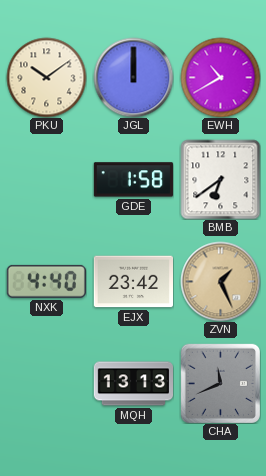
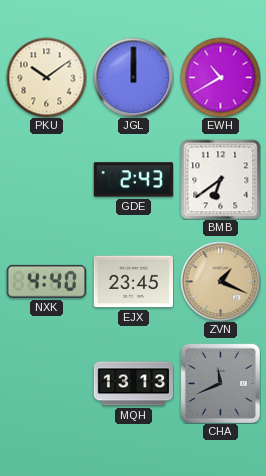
GDE: 1:58 -> 2:43
EJX: 23:42 -> 23:45
ZVN: 1:26 -> 1:19
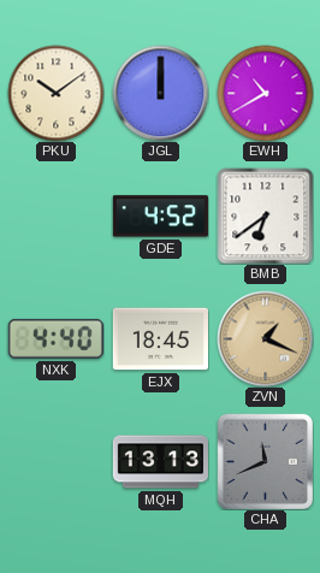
GDE: 2:43 -> 4:52
EJX: 23:45 -> 18:45
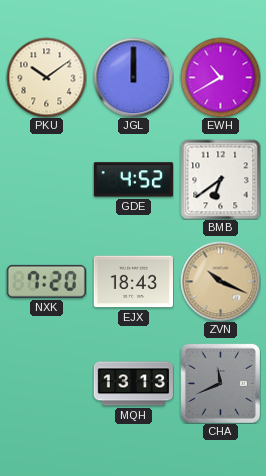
NXK: 4:40 -> 7:20
EJX: 18:45 -> 18:43
ZVN: 1:19 -> 10:19
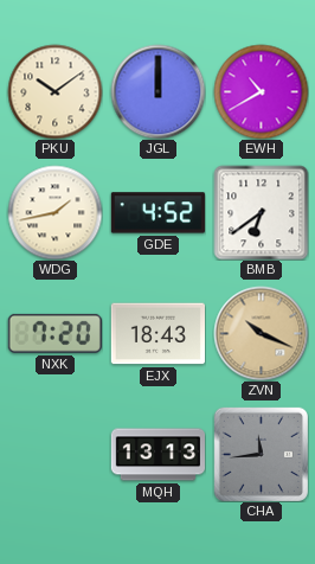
WDG: none -> 1:43
CHA: 11:41 -> 11:44
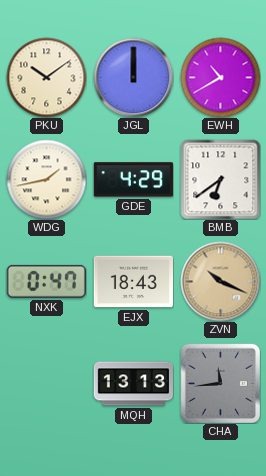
GDE: 4:52 -> 4:29
NXK: 7:20 -> 0:47
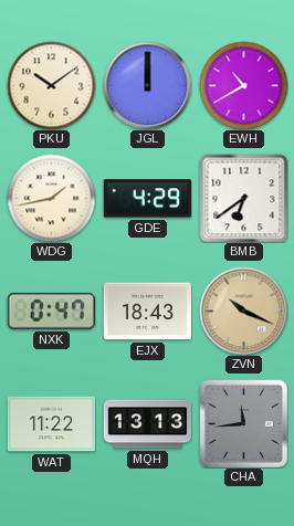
WAT: none -> 11:22
